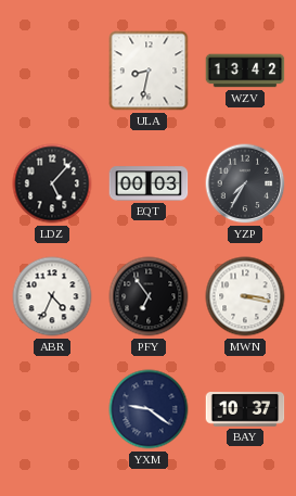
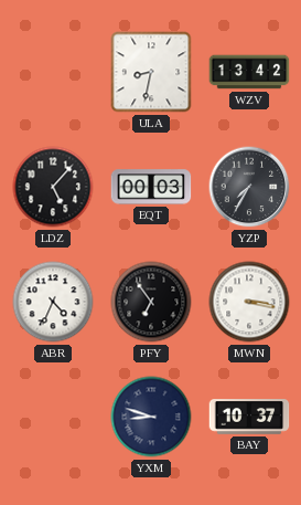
YXM: 9:21 -> 8:48
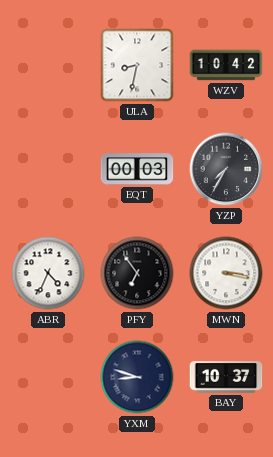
WZV: 13:42 -> 10:42
LDZ: 5:07 -> none
